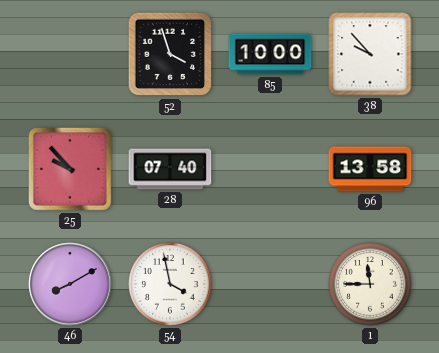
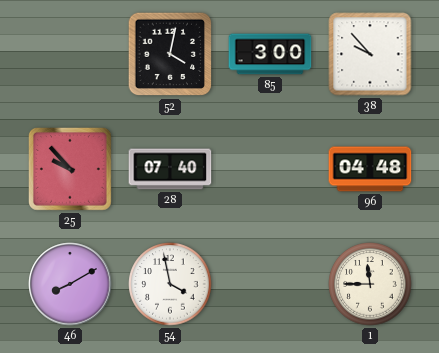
52: 3:57 -> 4:02
85: 10:00 -> 3:00
96: 13:58 -> 04:48
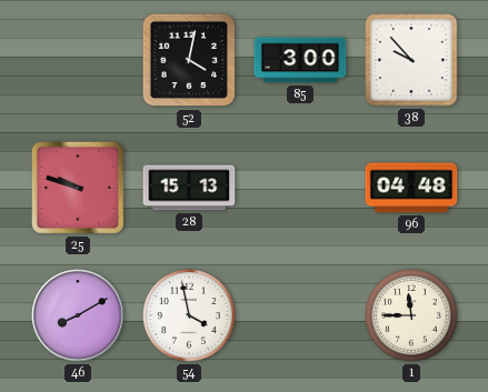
25: 9:53 -> 9:48
28: 07:40 -> 15:13
